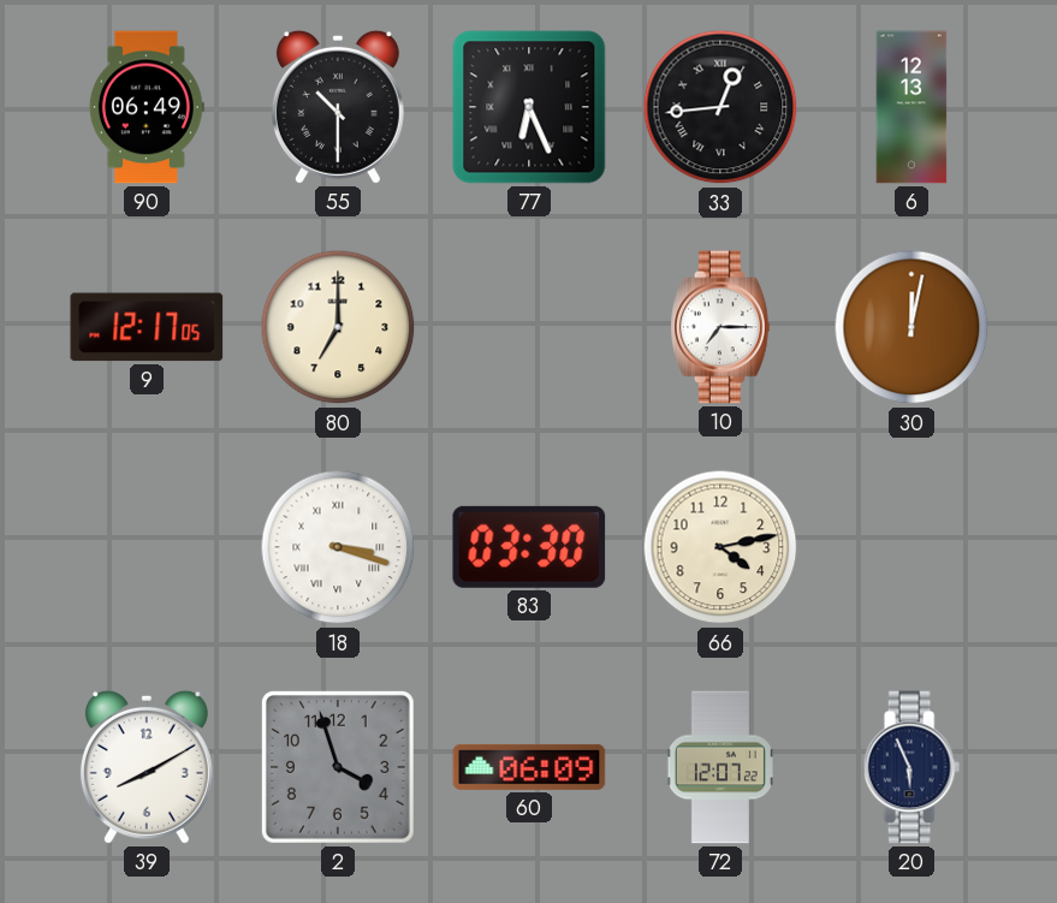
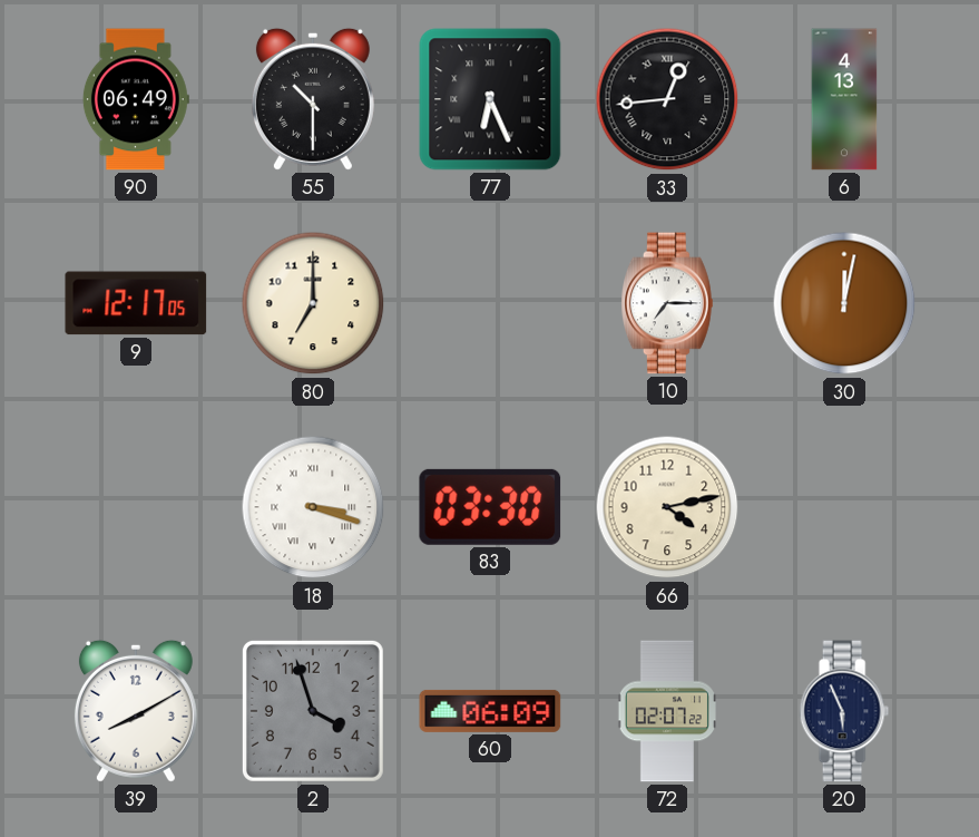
6: 12:13 -> 4:13
72: 12:07 -> 02:07
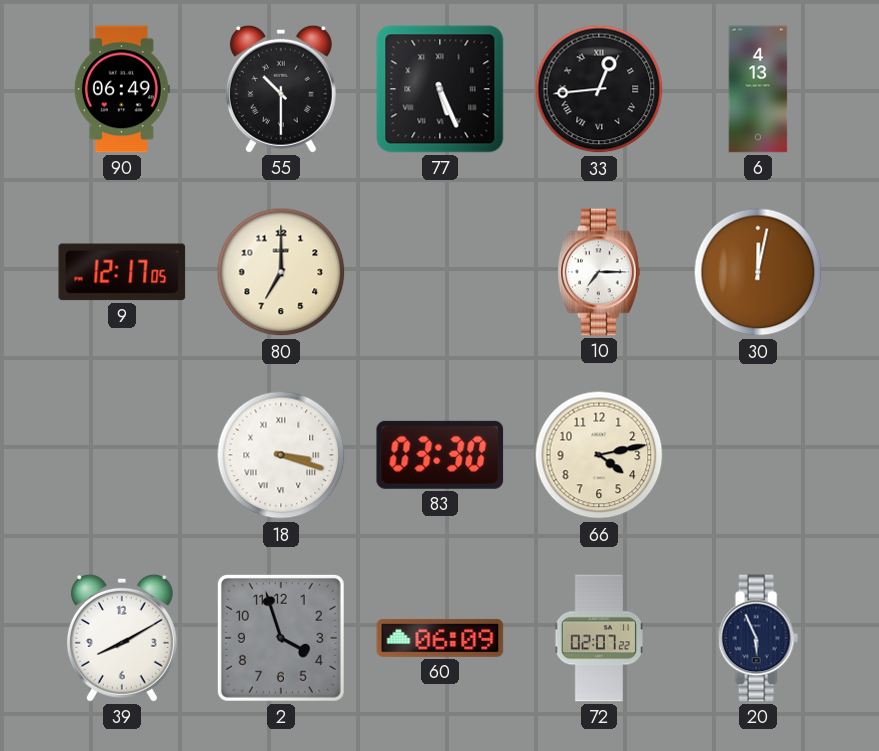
77: 6:26 -> 5:26
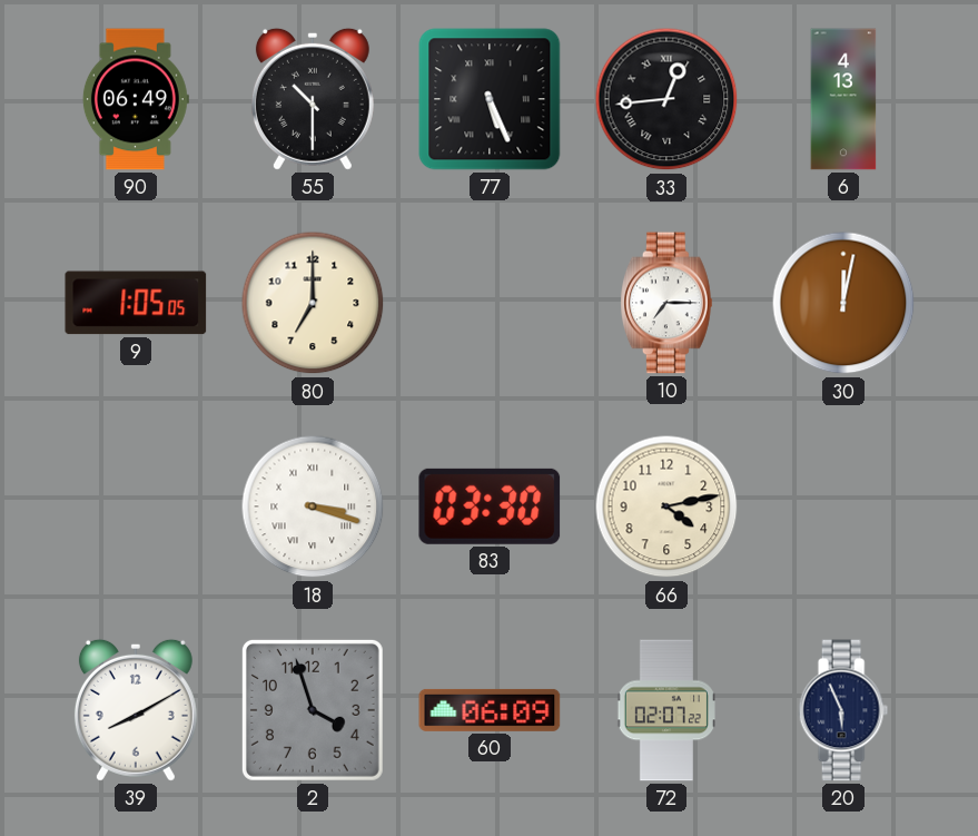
9: 12:17 -> 1:05
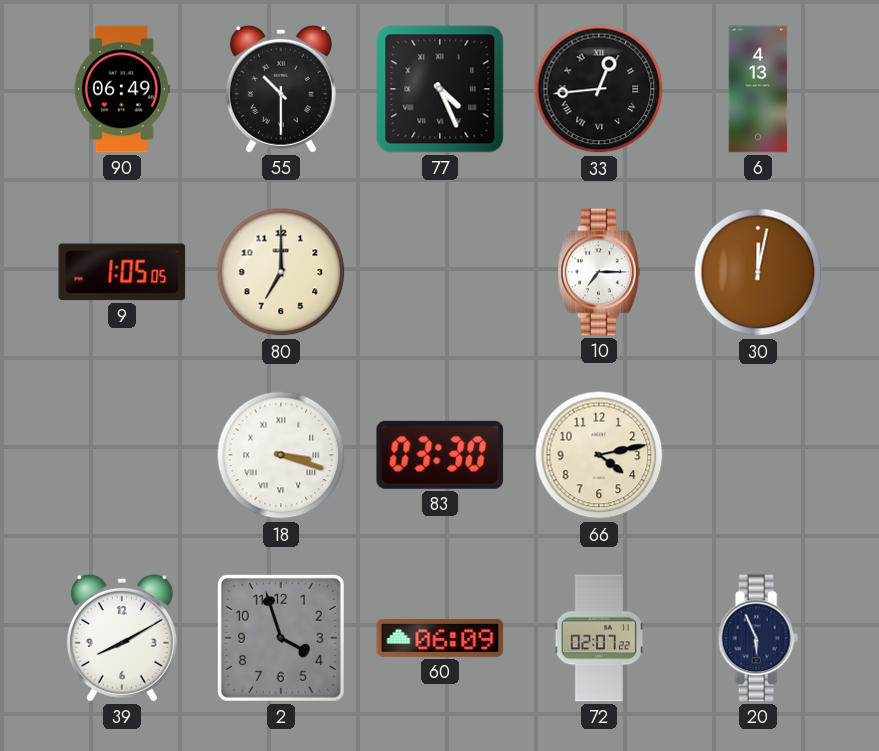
77: 5:26 -> 4:26
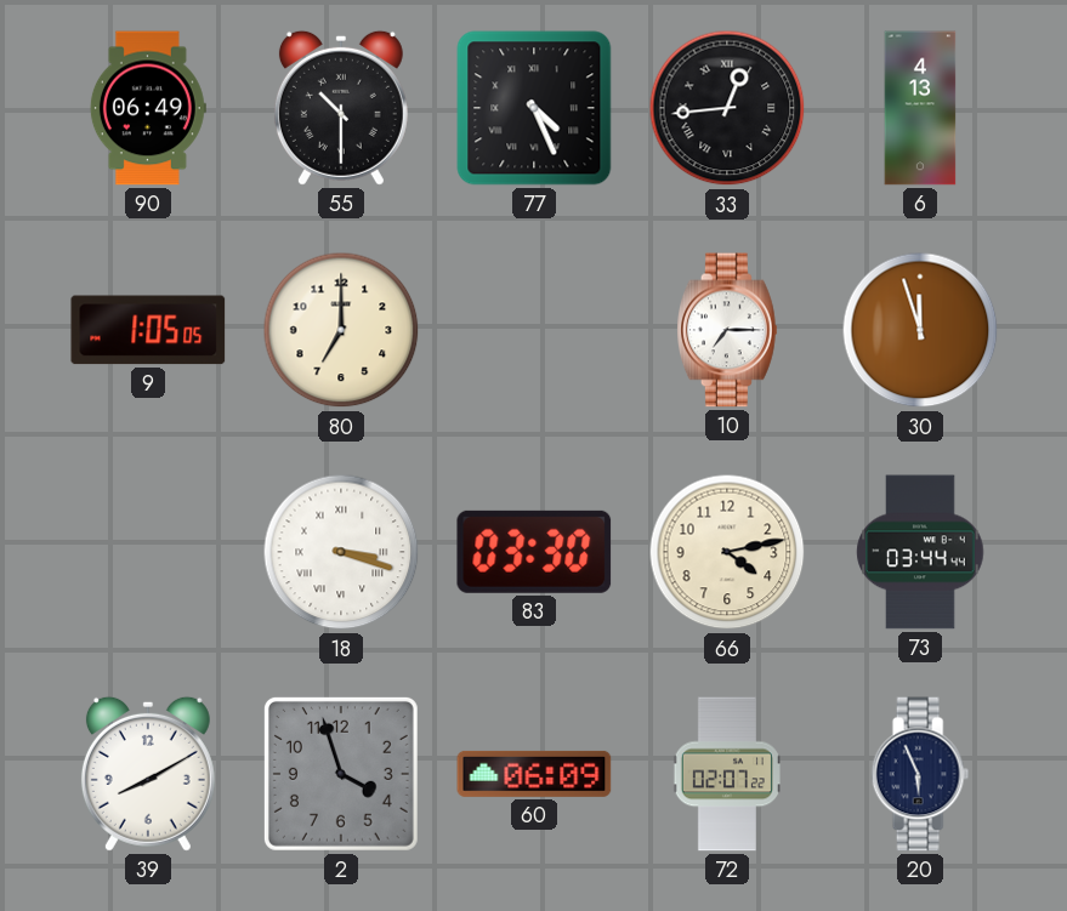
30: 12:02 -> 11:57
73: none -> 03:44
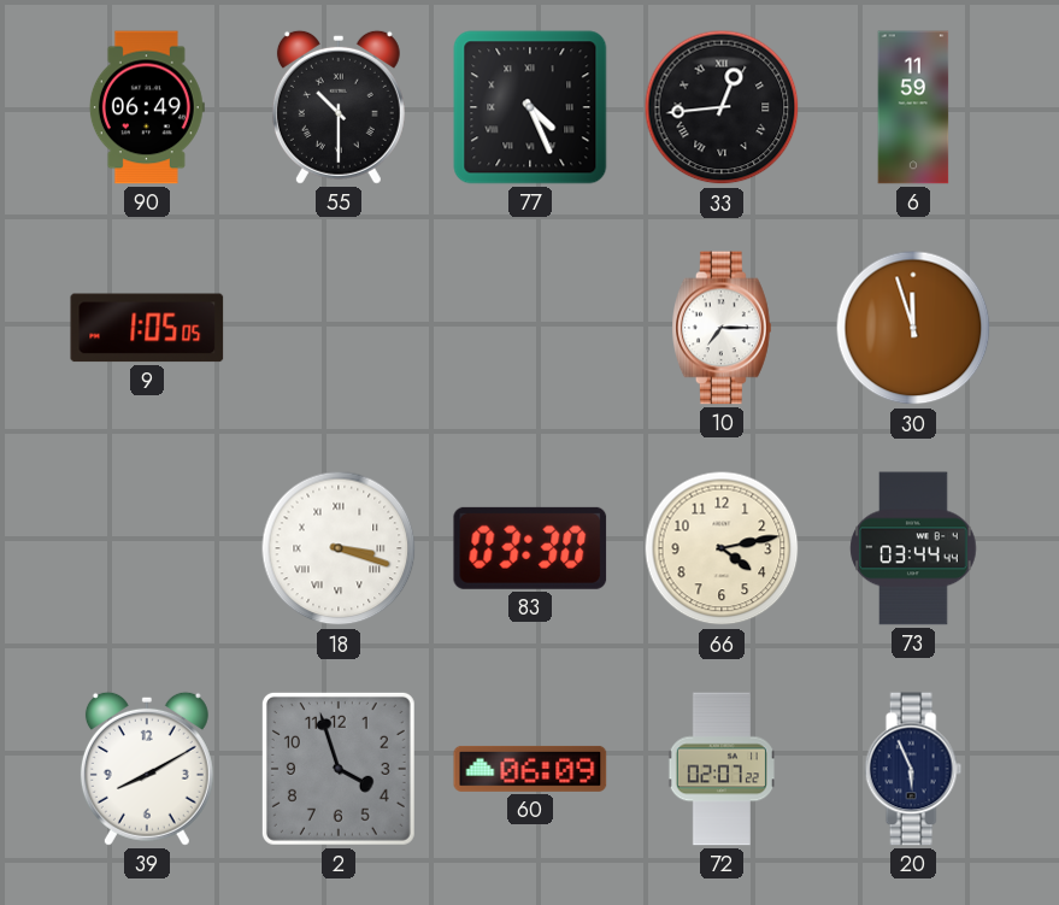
6: 4:13 -> 11:59
80: 7:00 -> none
